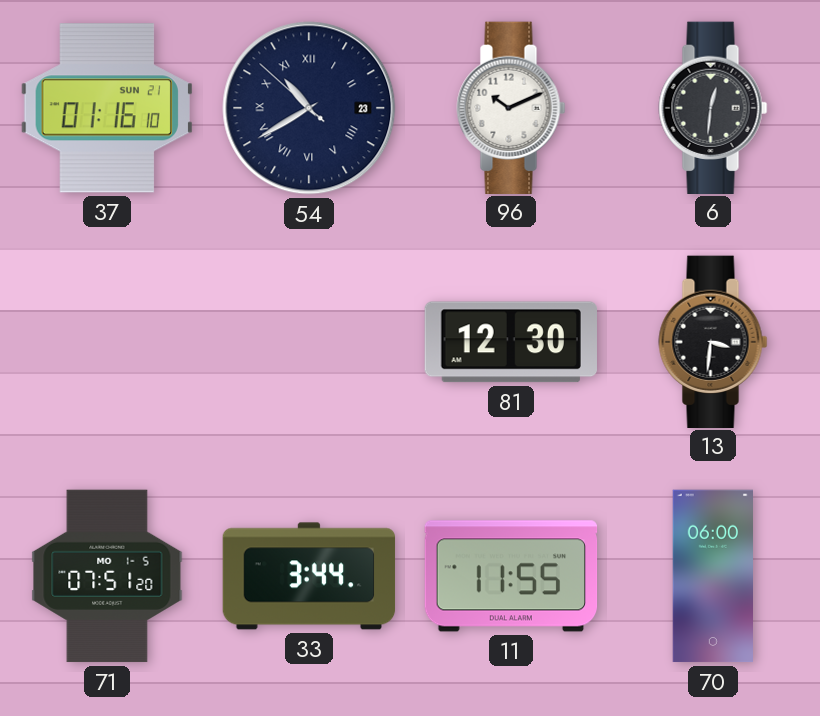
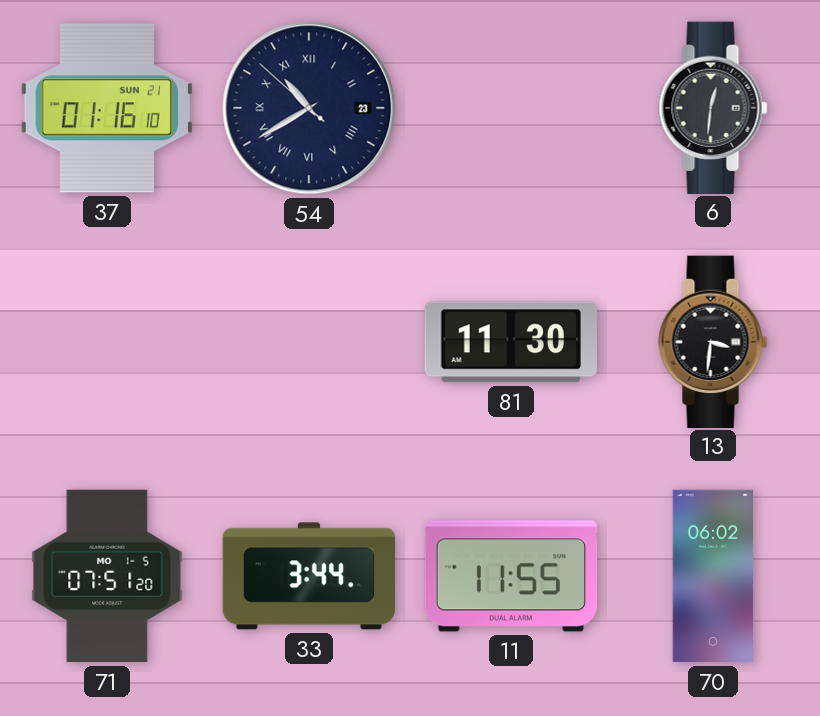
96: 10:11 -> none
81: 12:30 -> 11:30
70: 06:00 -> 06:02
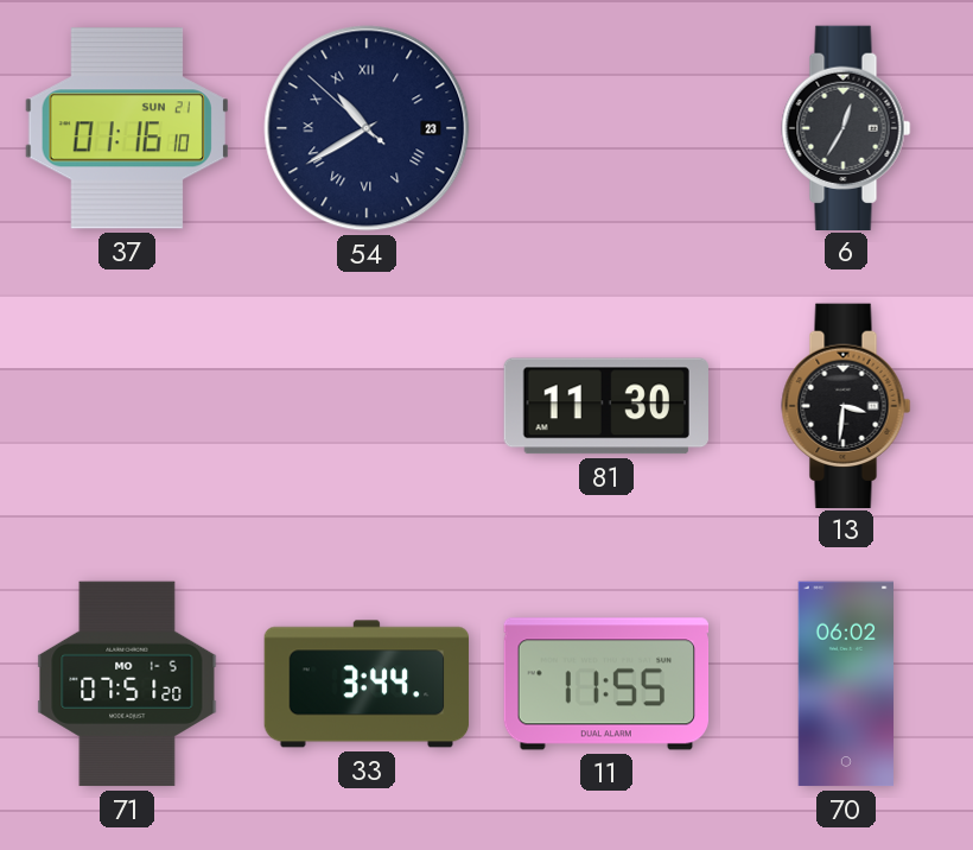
6: 12:31 -> 12:35
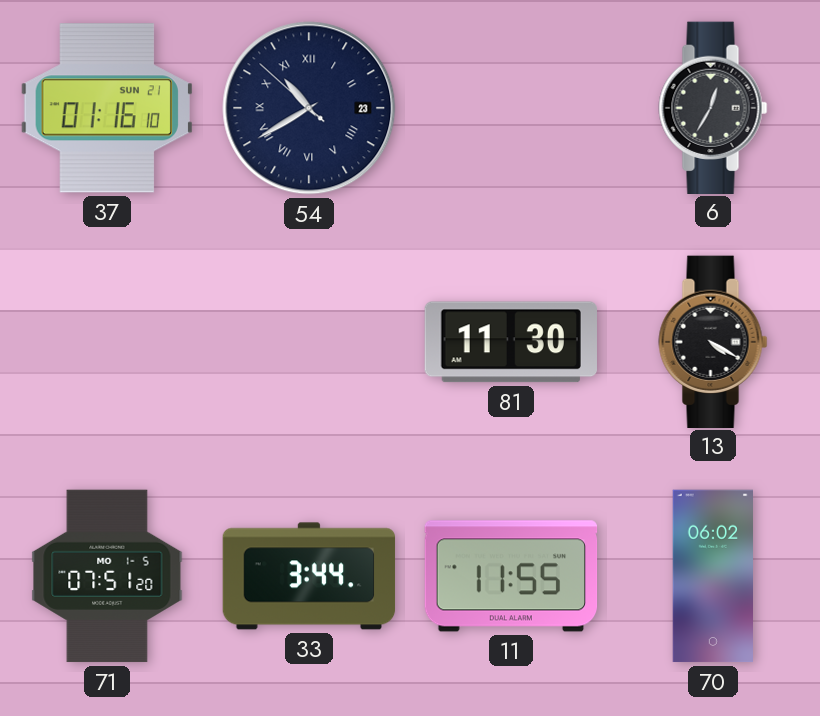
13: 3:31 -> 4:20
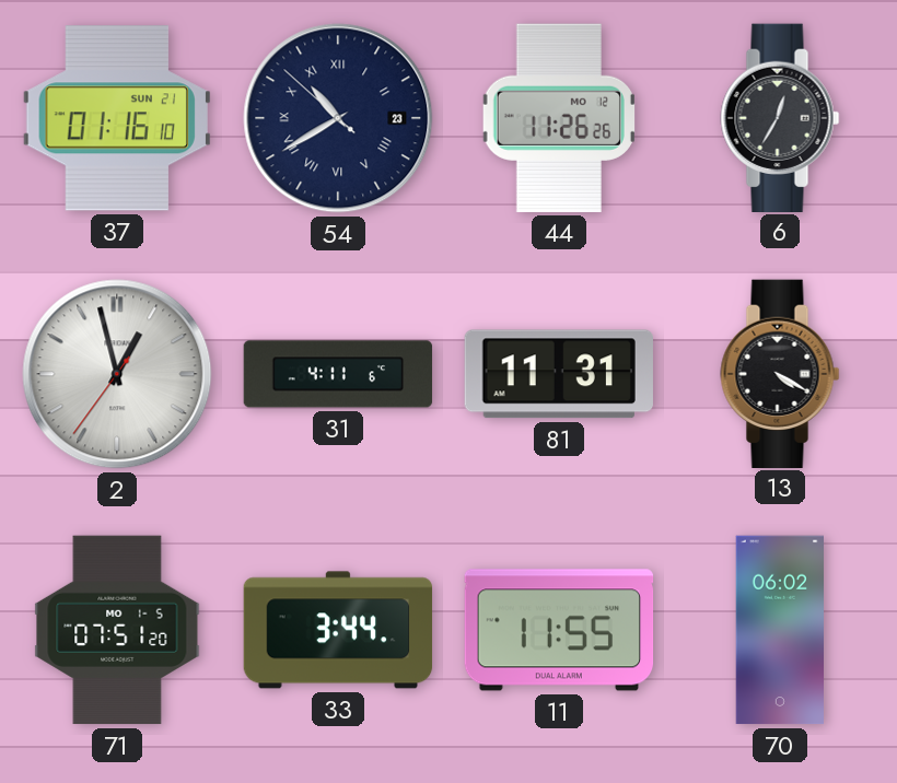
44: none -> 11:26
2: none -> 12:57
31: none -> 4:11
81: 11:30 -> 11:31
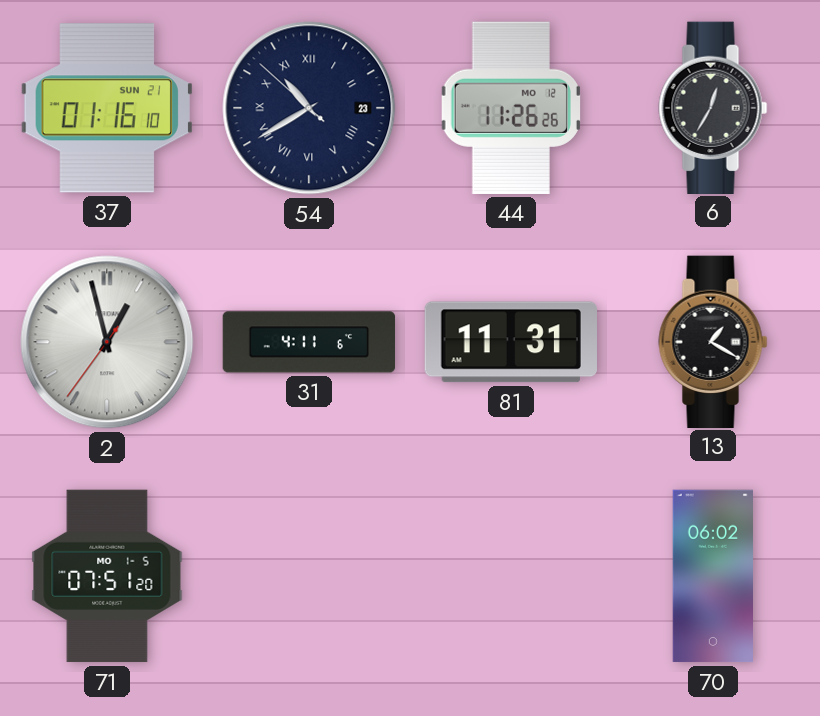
13: 4:20 -> 1:20
33: 3:44 -> none
11: 11:55 -> none
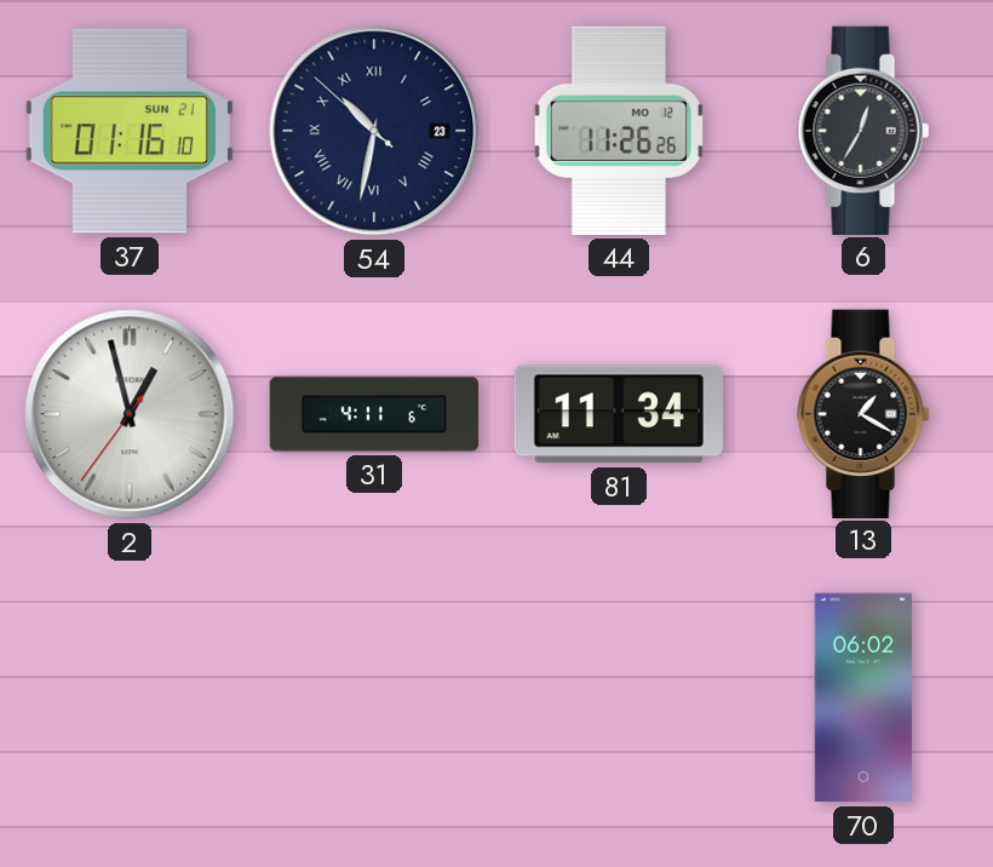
54: 10:39 -> 10:31
81: 11:31 -> 11:34
71: 07:51 -> none
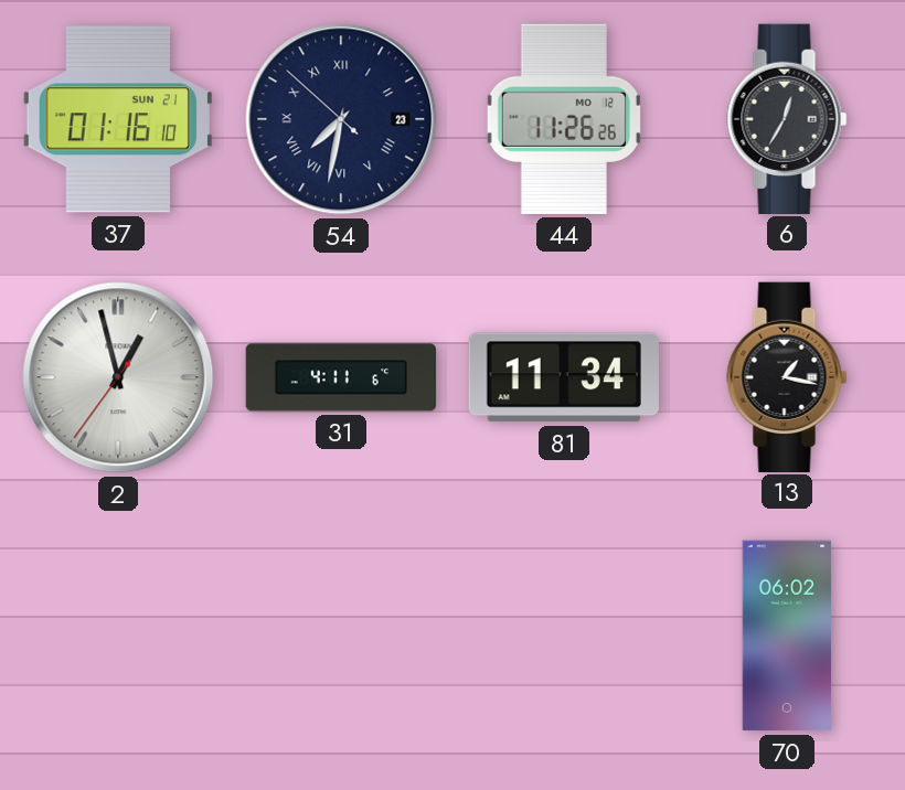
54: 10:31 -> 7:31
13: 1:20 -> 1:17
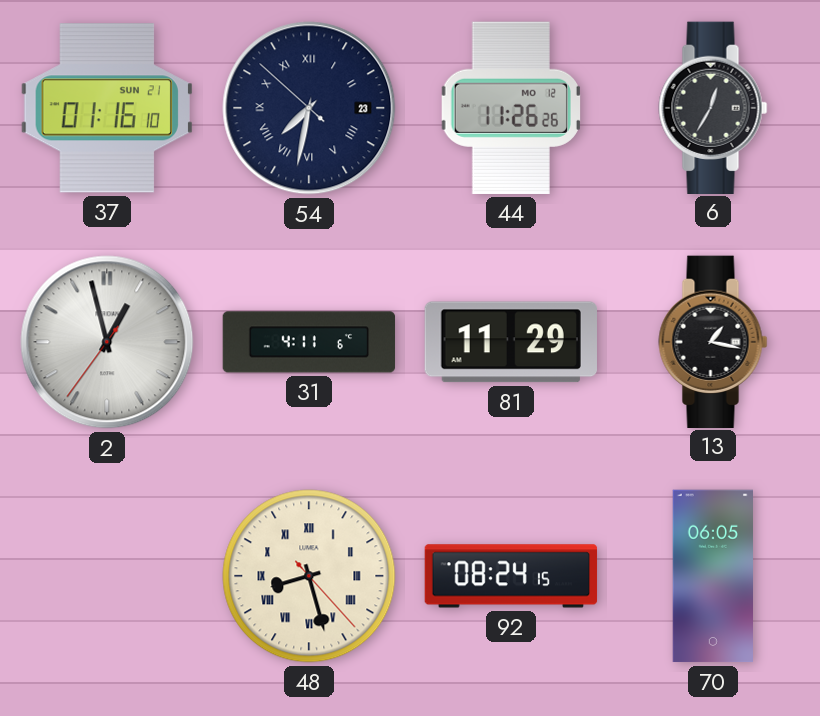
81: 11:34 -> 11:29
48: none -> 8:27
92: none -> 08:24
70: 06:02 -> 06:05
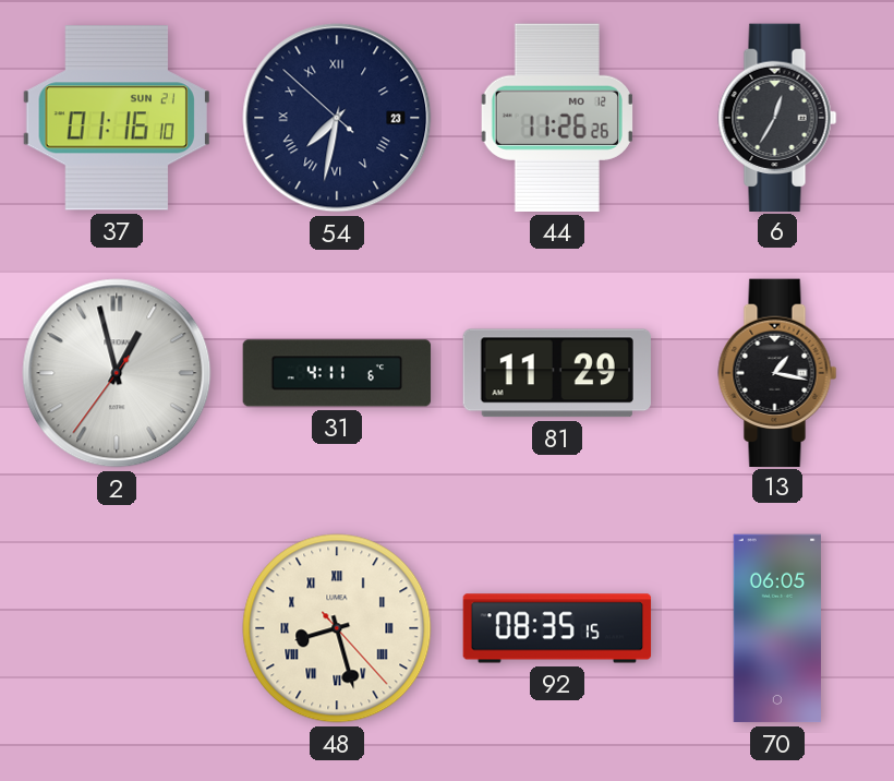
92: 08:24 -> 08:35
